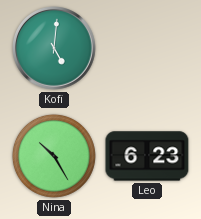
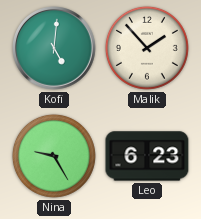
Malik: none -> 1:53
Nina: 10:25 -> 9:25
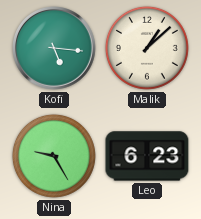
Kofi: 5:01 -> 5:16
Malik: 1:53 -> 1:08
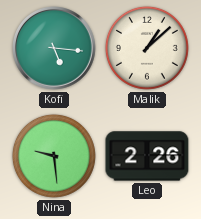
Nina: 9:25 -> 9:29
Leo: 6:23 -> 2:26
